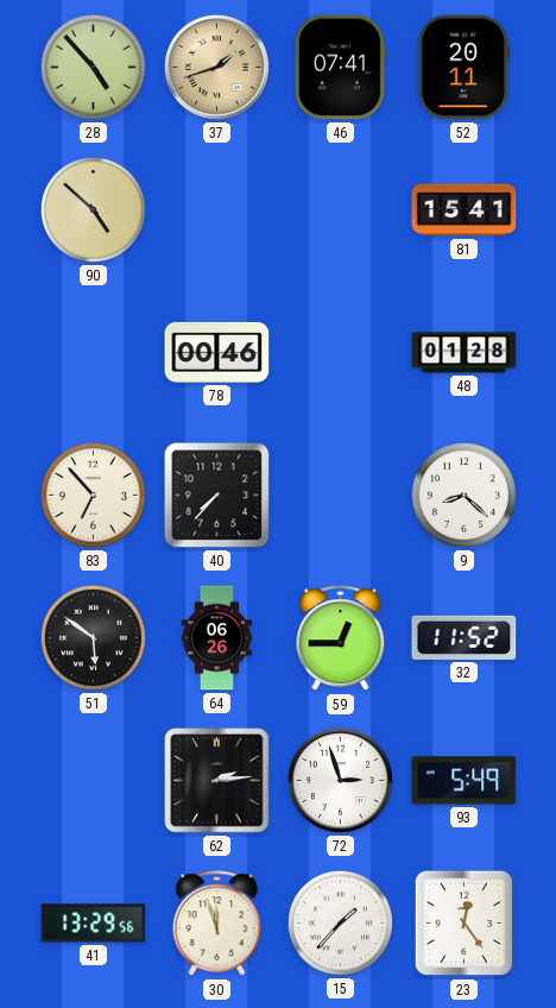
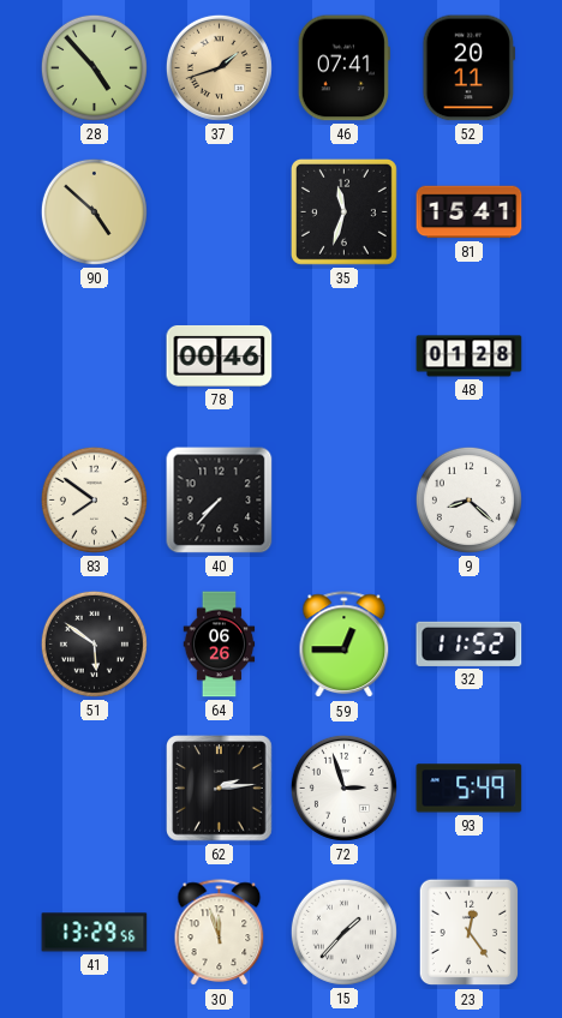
35: none -> 11:33
83: 6:53 -> 7:51
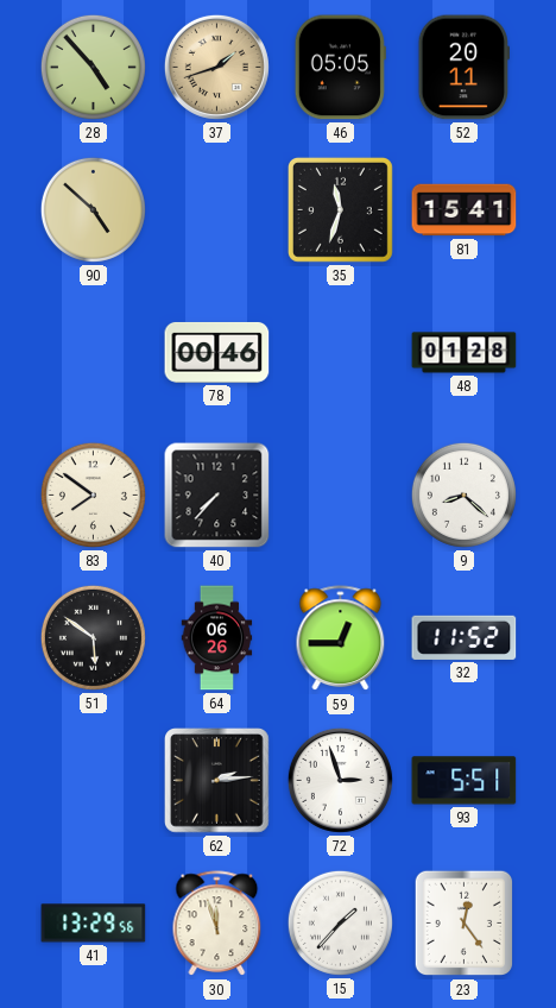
46: 07:41 -> 05:05
93: 5:49 -> 5:51
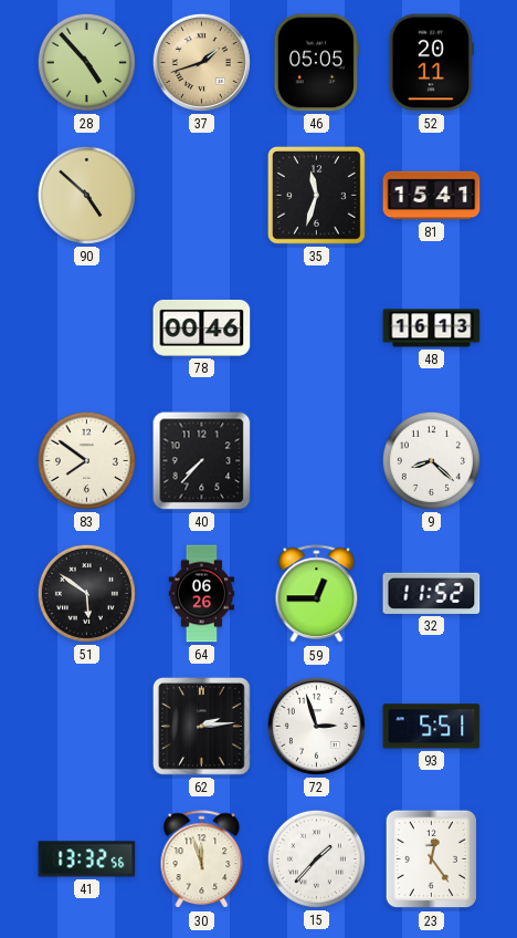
48: 01:28 -> 16:13
41: 13:29 -> 13:32
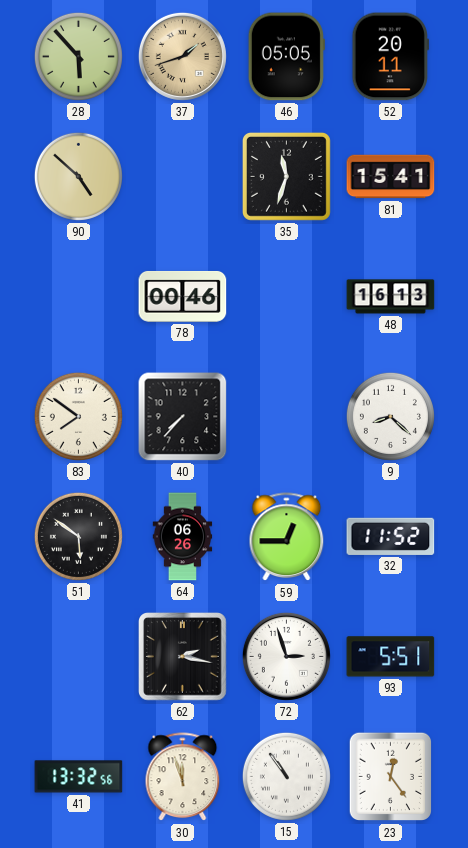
28: 4:53 -> 5:53
62: 2:14 -> 2:17
15: 1:37 -> 10:54
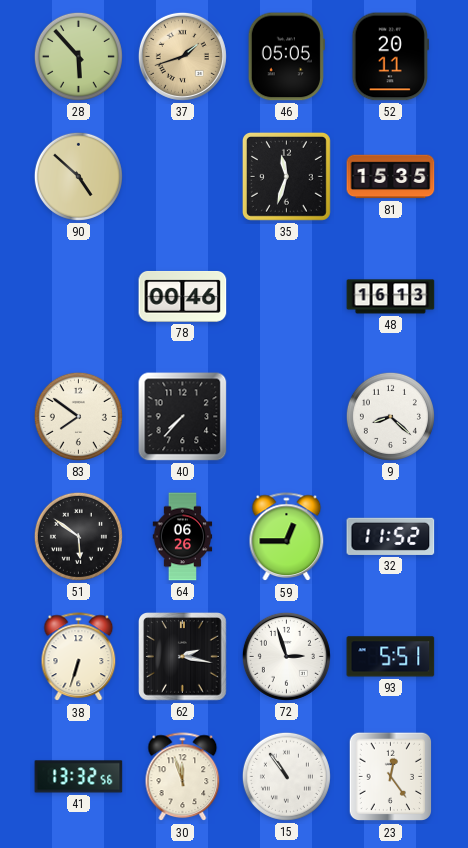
81: 15:41 -> 15:35
38: none -> 6:33
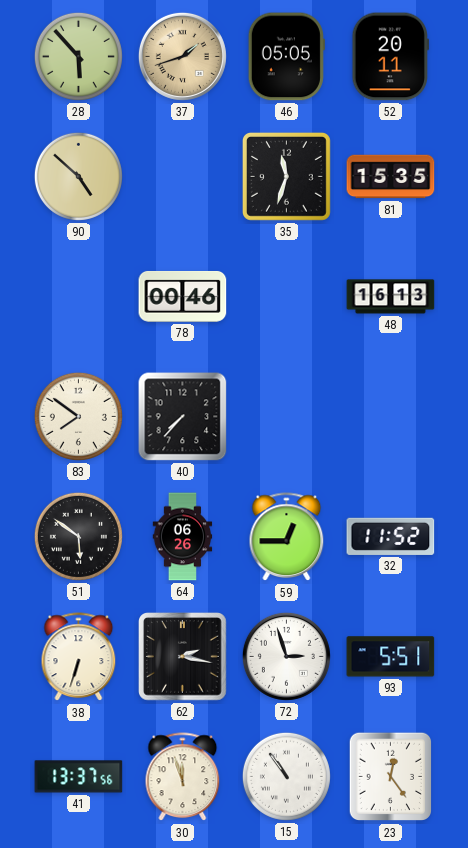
9: 8:22 -> none
41: 13:32 -> 13:37
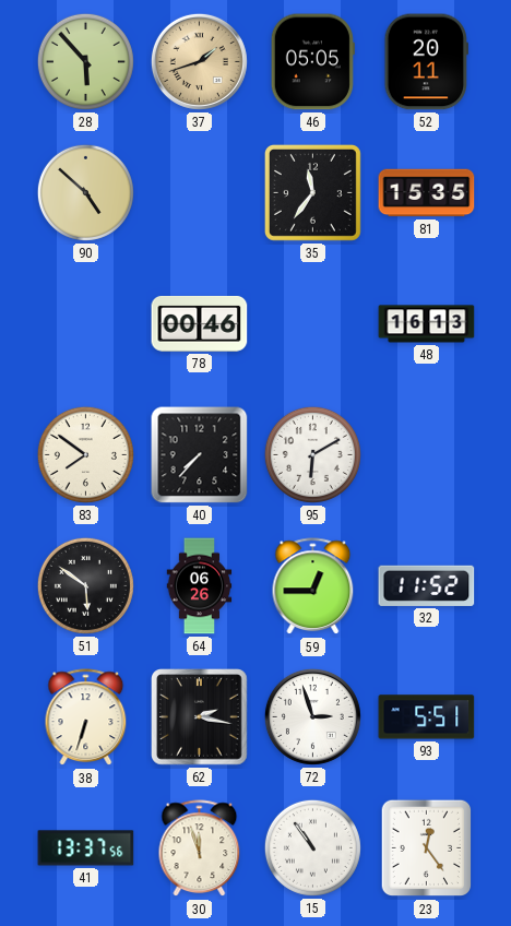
35: 11:33 -> 11:36
95: none -> 6:10
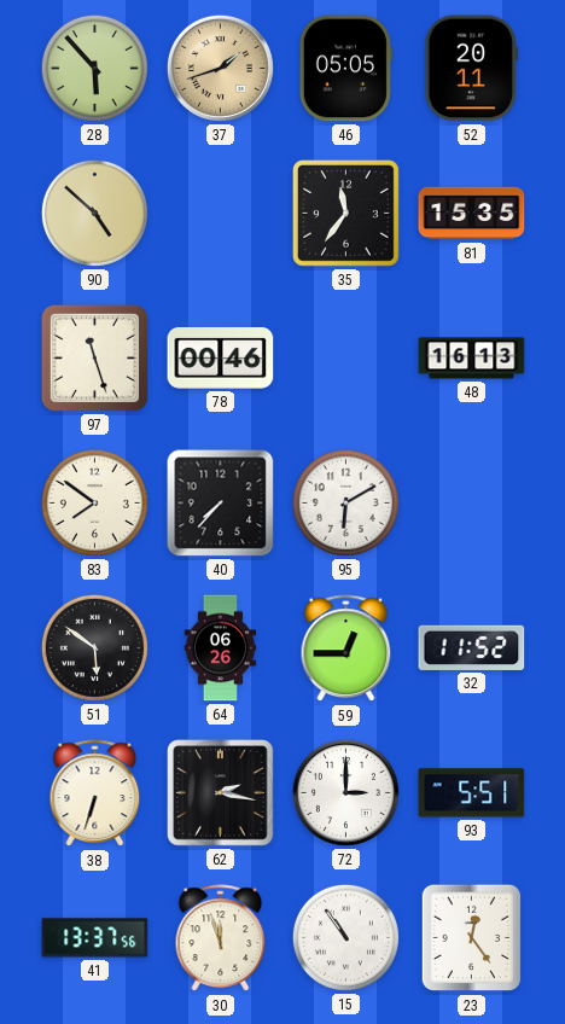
97: none -> 11:27
72: 2:57 -> 3:00
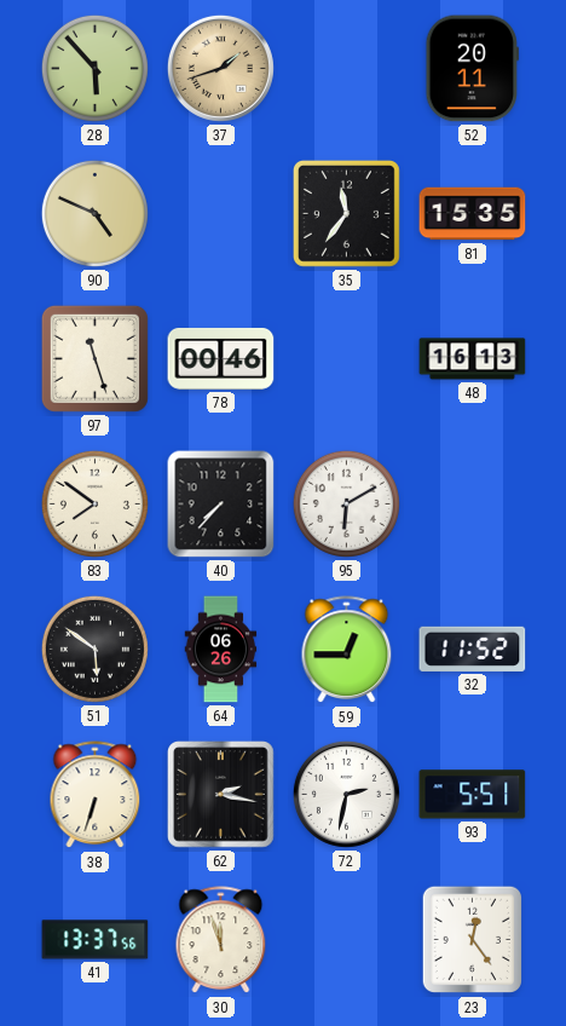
46: 05:05 -> none
90: 4:52 -> 4:49
72: 3:00 -> 2:32
15: 10:54 -> none
